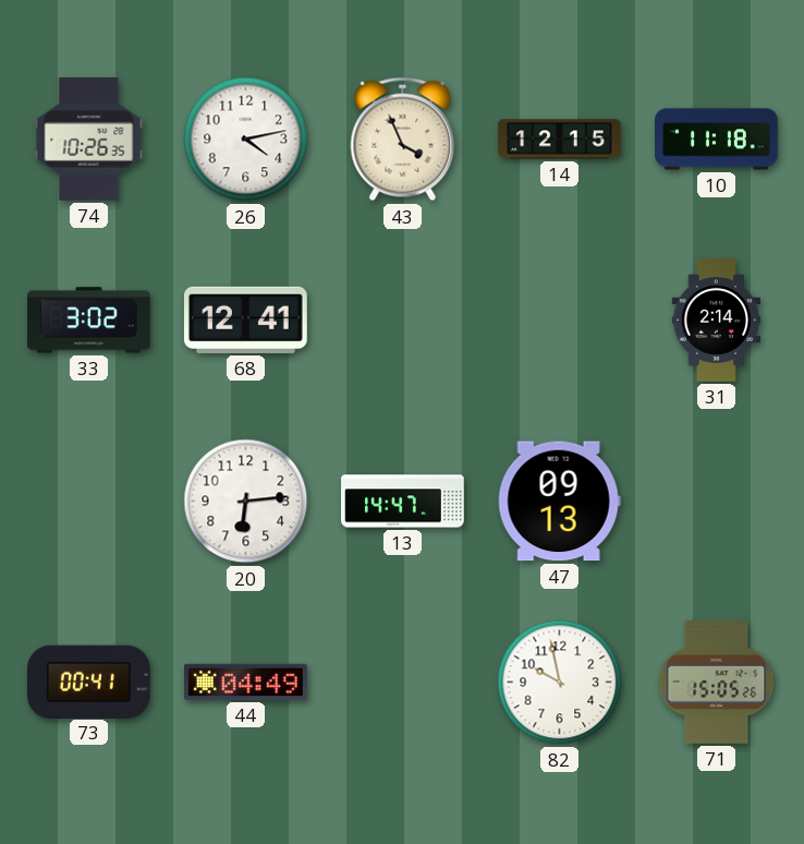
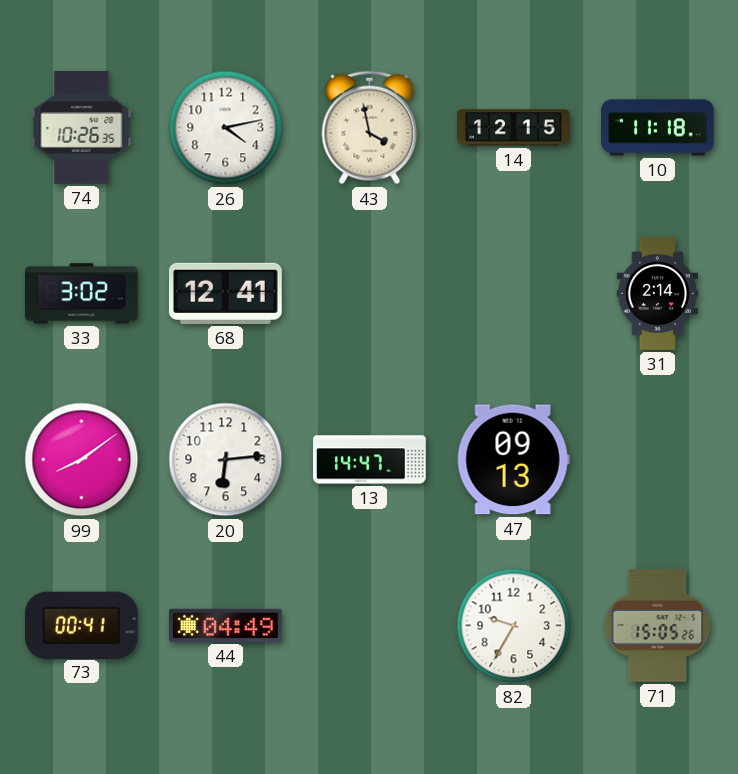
43: 3:56 -> 3:58
99: none -> 8:09
82: 9:58 -> 9:35
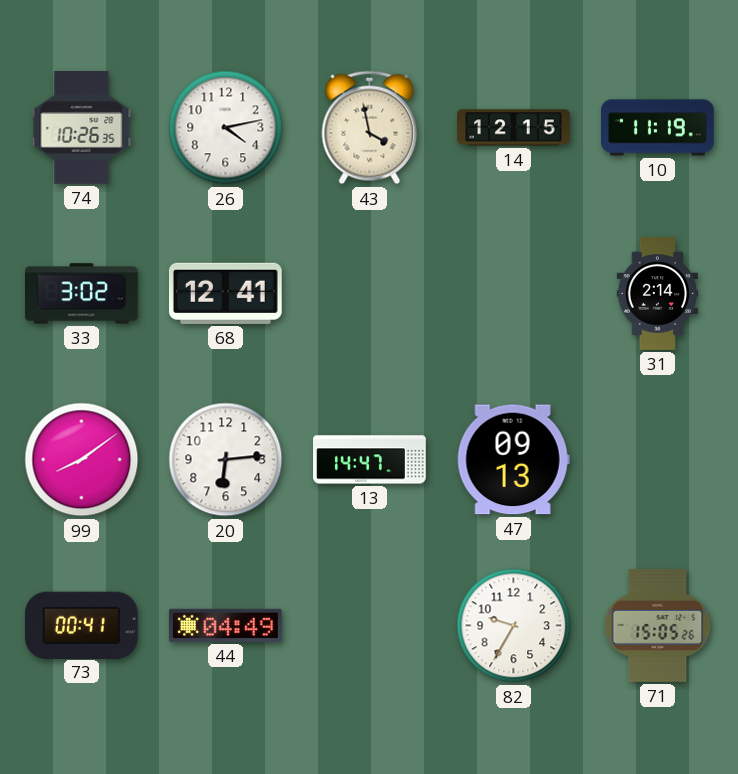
10: 11:18 -> 11:19
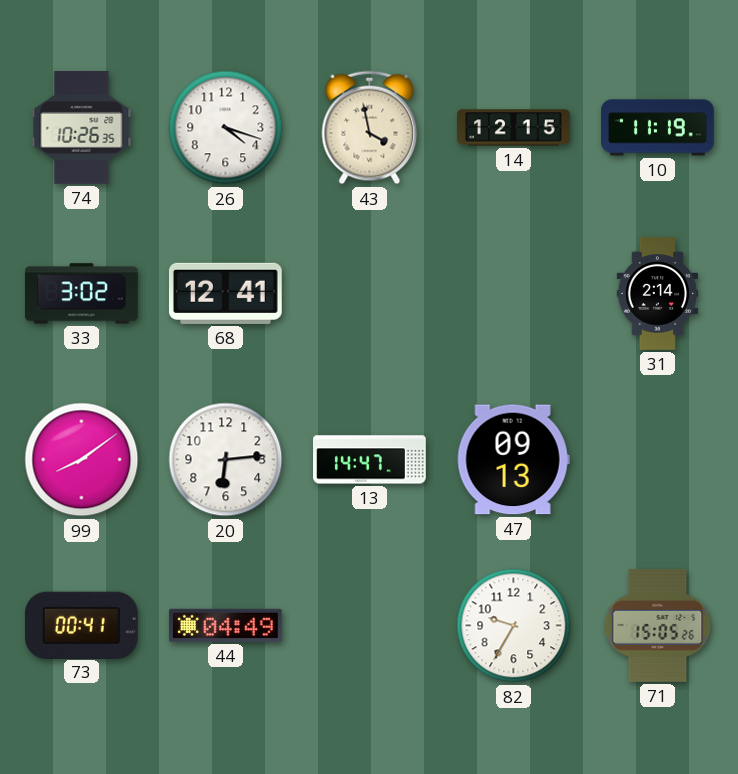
26: 4:13 -> 4:18
